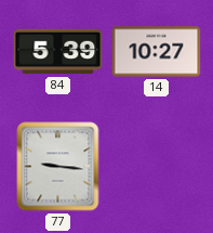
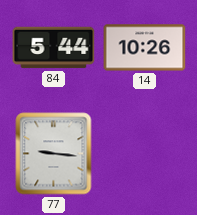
84: 5:39 -> 5:44
14: 10:27 -> 10:26
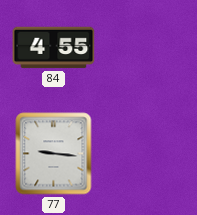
84: 5:44 -> 4:55
14: 10:26 -> none
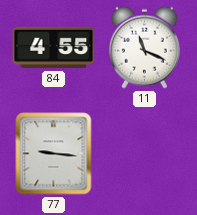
11: none -> 11:19
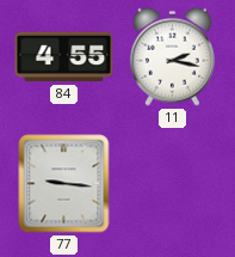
11: 11:19 -> 2:17
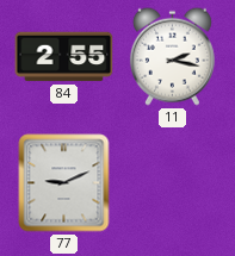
84: 4:55 -> 2:55
77: 9:16 -> 9:11
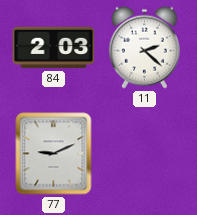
84: 2:55 -> 2:03
11: 2:17 -> 2:22
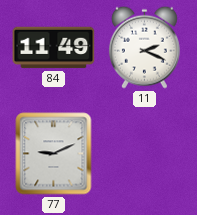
84: 2:03 -> 11:49
11: 2:22 -> 2:19
